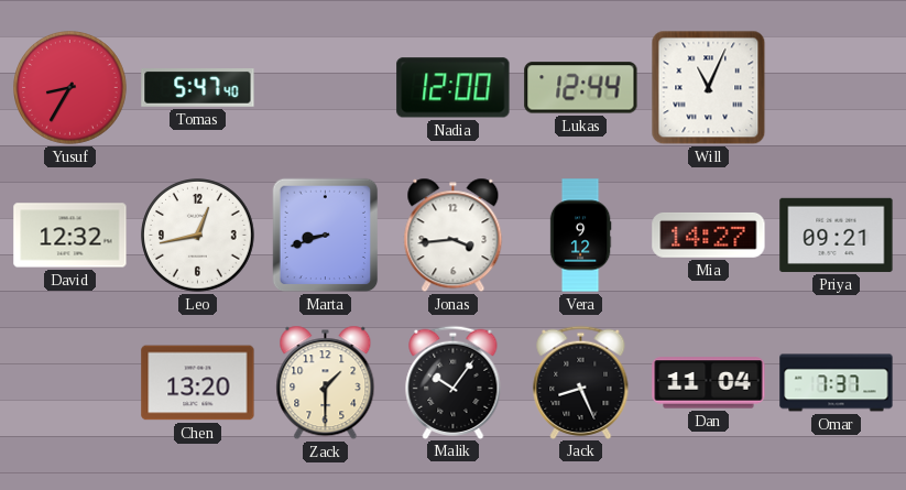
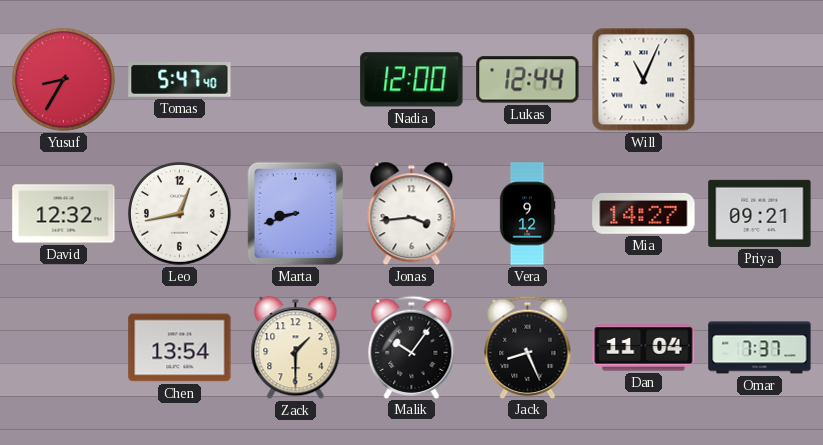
Chen: 13:20 -> 13:54
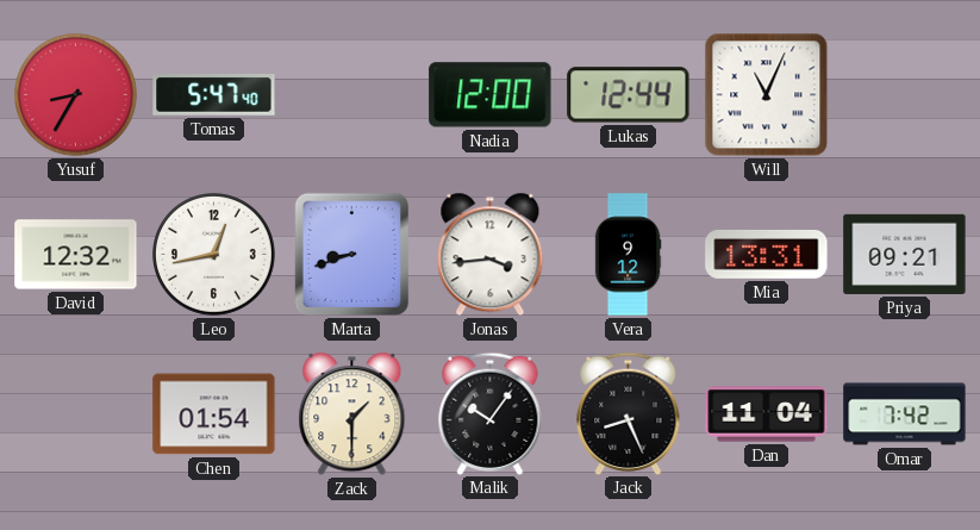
Mia: 14:27 -> 13:31
Chen: 13:54 -> 01:54
Omar: 7:37 -> 7:42
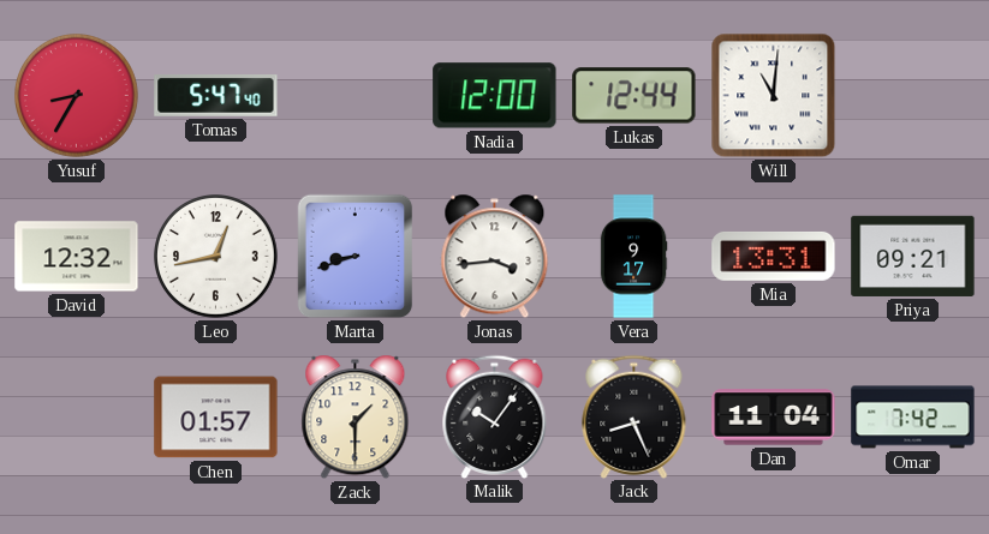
Will: 11:04 -> 11:01
Vera: 9:12 -> 9:17
Chen: 01:54 -> 01:57
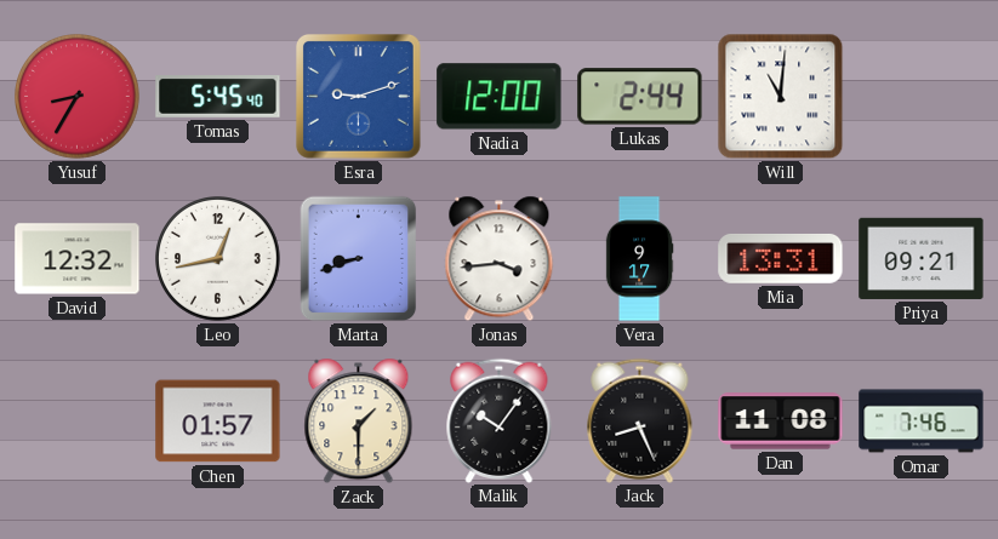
Tomas: 5:47 -> 5:45
Esra: none -> 9:12
Lukas: 12:44 -> 2:44
Dan: 11:04 -> 11:08
Omar: 7:42 -> 7:46
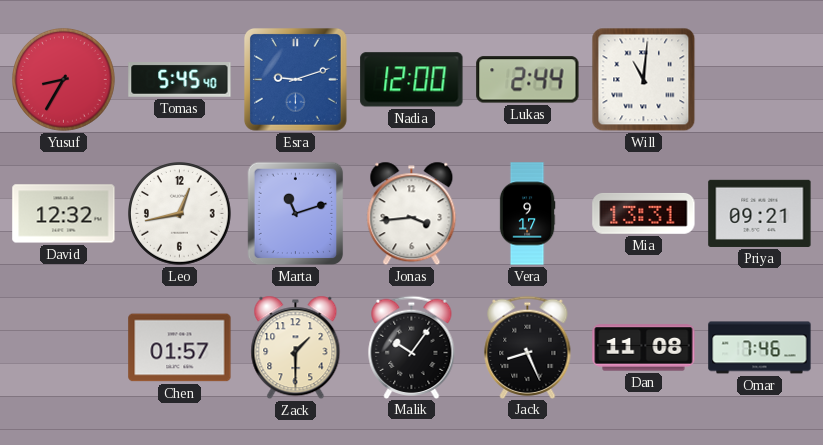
Marta: 8:42 -> 11:12
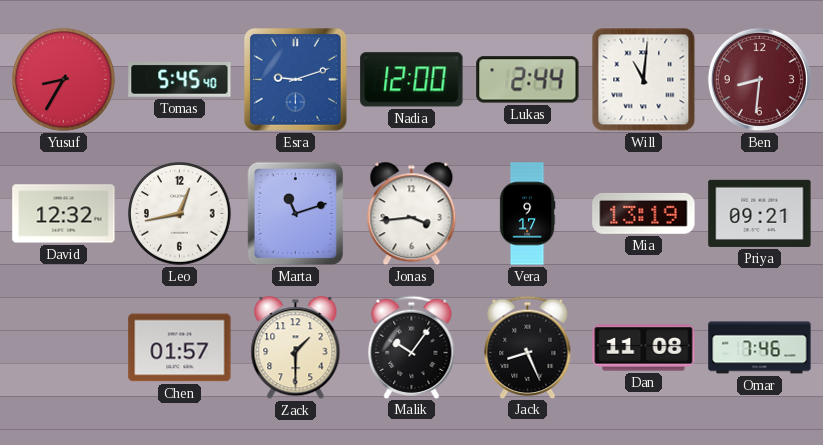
Ben: none -> 8:31
Mia: 13:31 -> 13:19
